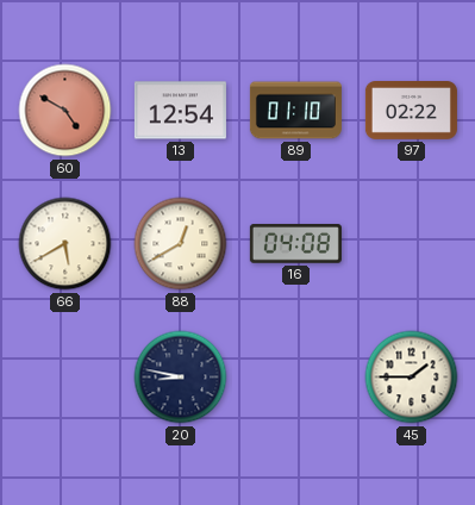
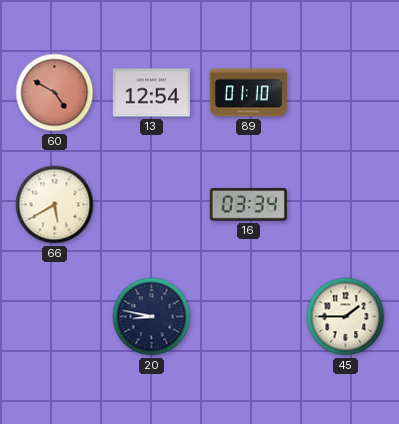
97: 02:22 -> none
88: 12:40 -> none
16: 04:08 -> 03:34
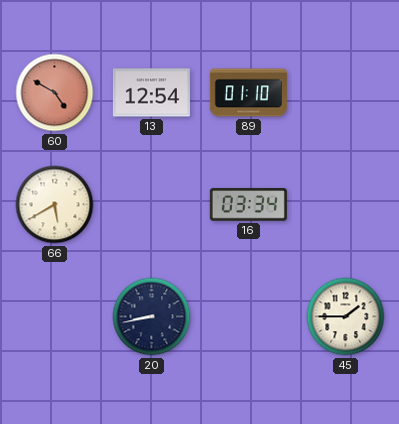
20: 8:47 -> 8:43
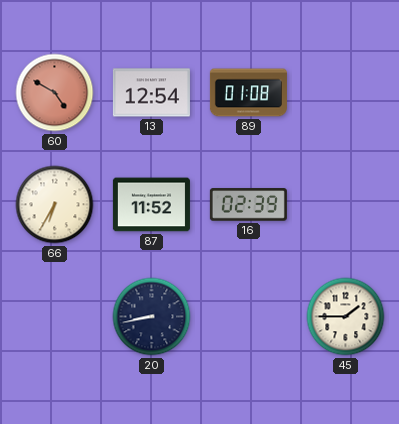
89: 01:10 -> 01:08
66: 5:40 -> 6:35
87: none -> 11:52
16: 03:34 -> 02:39
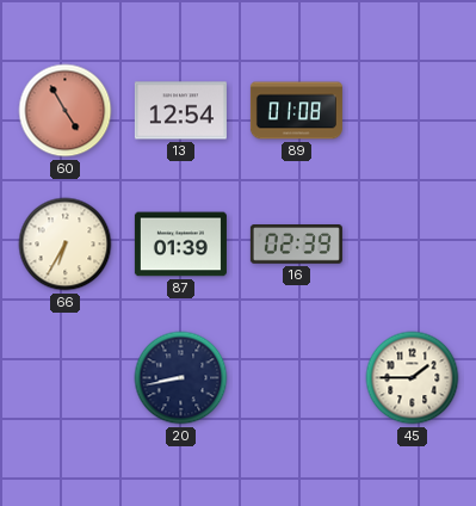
60: 4:50 -> 4:55
87: 11:52 -> 01:39
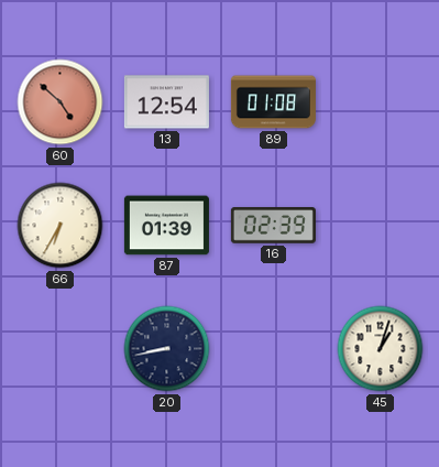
60: 4:55 -> 4:52
45: 1:45 -> 1:03
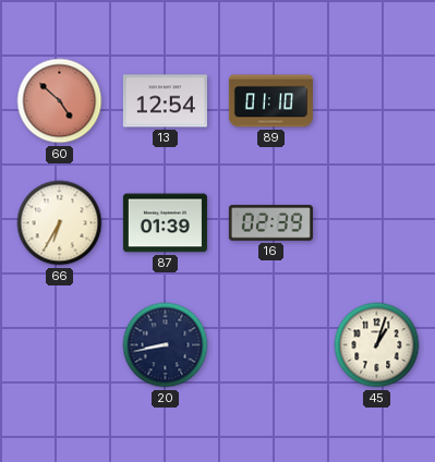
89: 01:08 -> 01:10
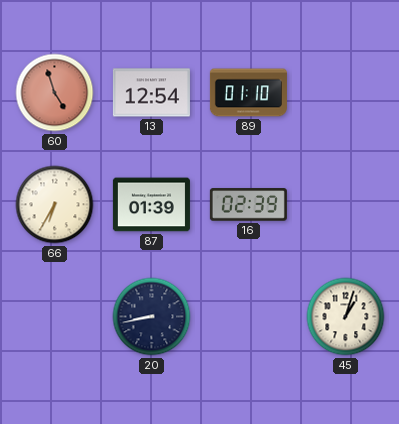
60: 4:52 -> 4:57
